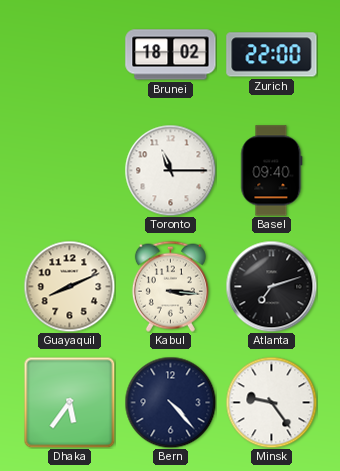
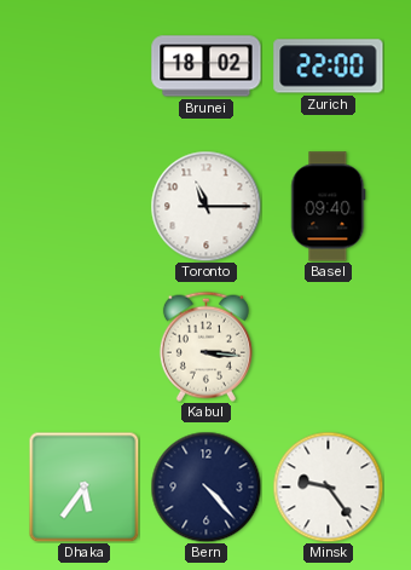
Guayaquil: 8:11 -> none
Atlanta: 7:12 -> none
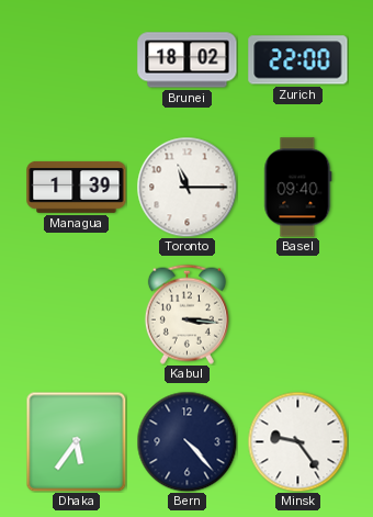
Managua: none -> 1:39
